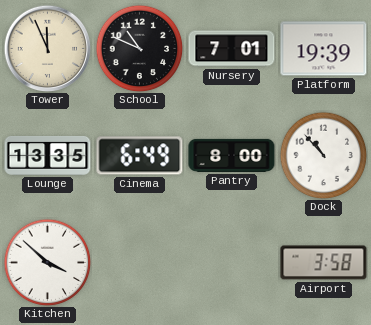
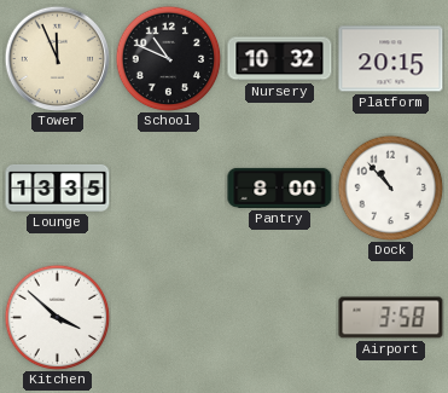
Nursery: 7:01 -> 10:32
Platform: 19:39 -> 20:15
Cinema: 6:49 -> none
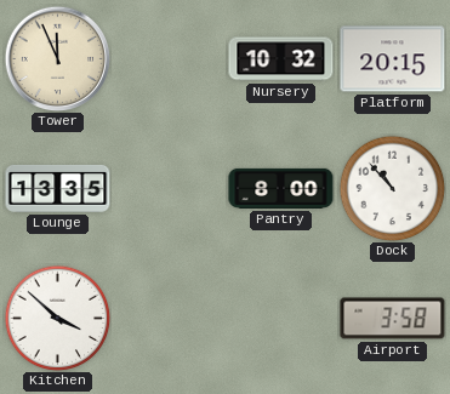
School: 10:49 -> none
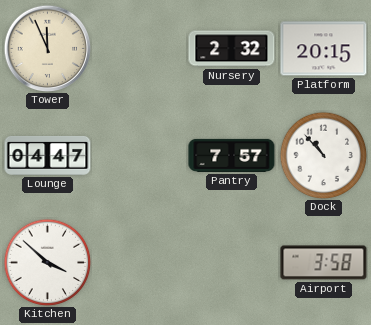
Nursery: 10:32 -> 2:32
Lounge: 13:35 -> 04:47
Pantry: 8:00 -> 7:57
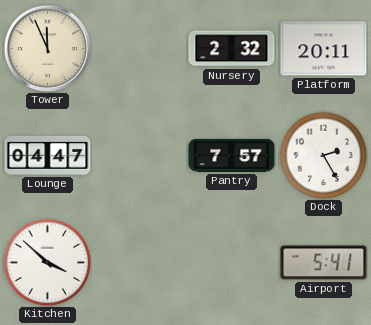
Platform: 20:15 -> 20:11
Dock: 10:53 -> 2:25
Airport: 3:58 -> 5:41
